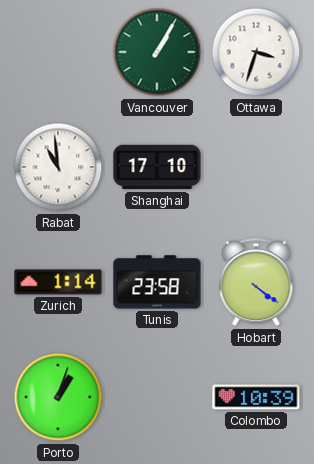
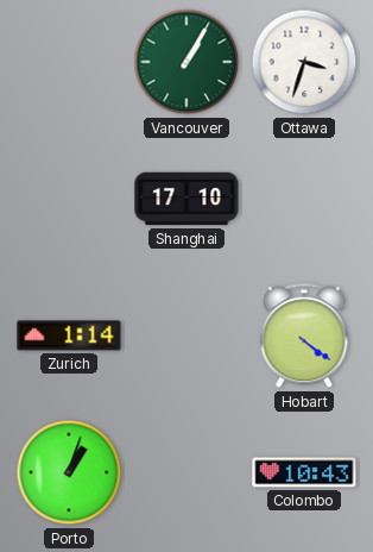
Rabat: 10:59 -> none
Tunis: 23:58 -> none
Colombo: 10:39 -> 10:43
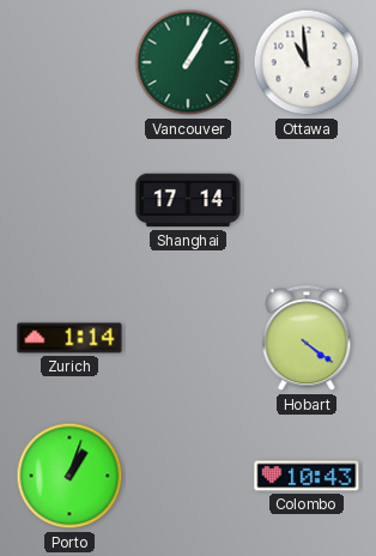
Ottawa: 3:33 -> 10:59
Shanghai: 17:10 -> 17:14
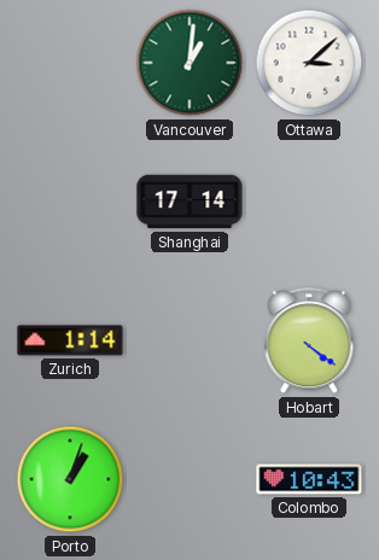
Vancouver: 1:05 -> 1:01
Ottawa: 10:59 -> 3:08
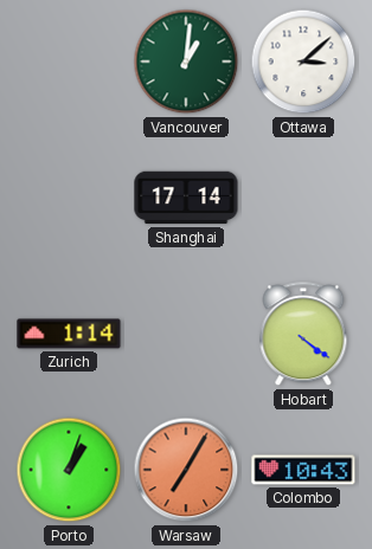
Warsaw: none -> 7:05
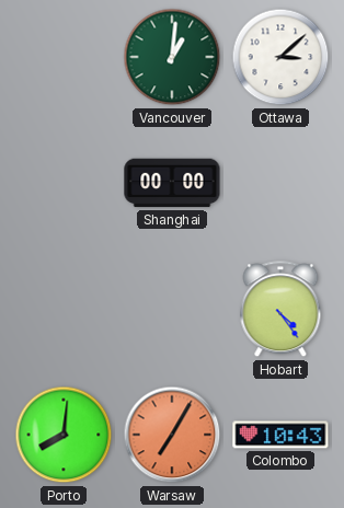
Shanghai: 17:14 -> 00:00
Zurich: 1:14 -> none
Hobart: 4:21 -> 4:24
Porto: 1:03 -> 8:01
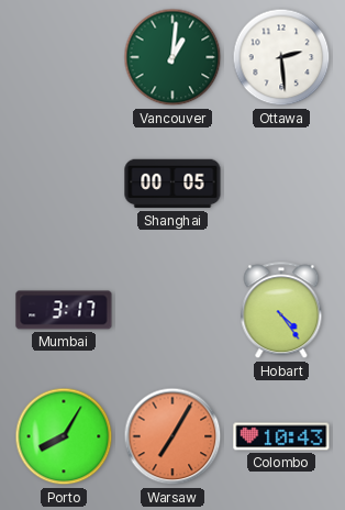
Ottawa: 3:08 -> 2:29
Shanghai: 00:00 -> 00:05
Mumbai: none -> 3:17
Porto: 8:01 -> 8:05
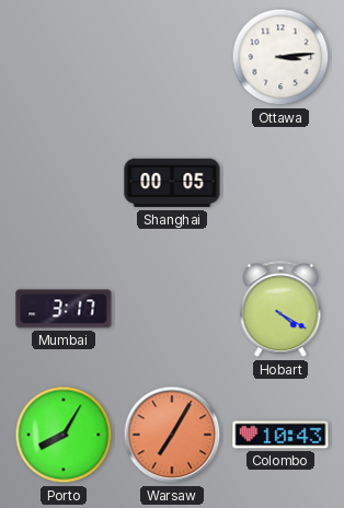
Vancouver: 1:01 -> none
Ottawa: 2:29 -> 3:14
Hobart: 4:24 -> 4:20
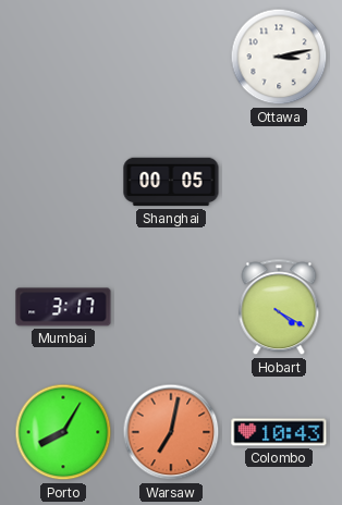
Ottawa: 3:14 -> 3:13
Warsaw: 7:05 -> 7:02
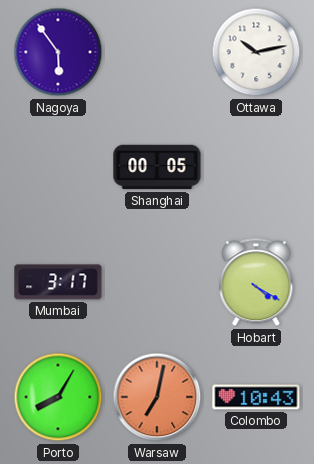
Nagoya: none -> 5:54
Ottawa: 3:13 -> 10:13
